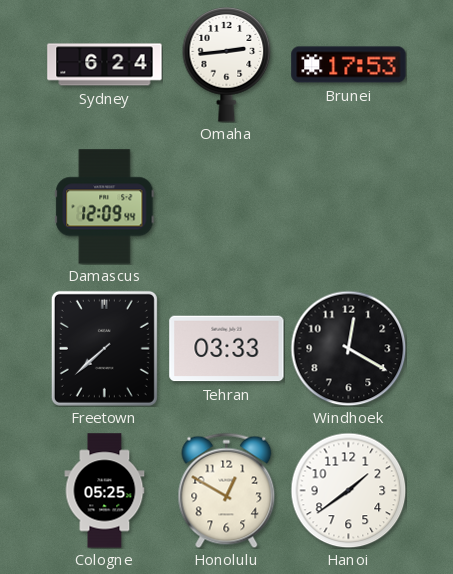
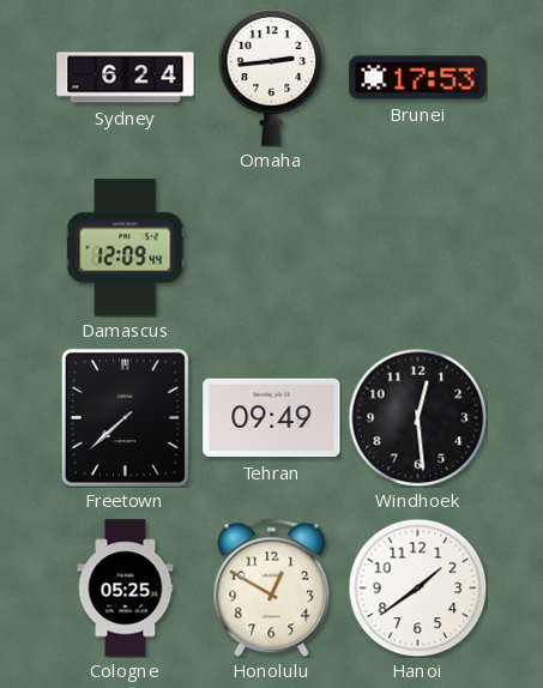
Tehran: 03:33 -> 09:49
Windhoek: 12:20 -> 12:29
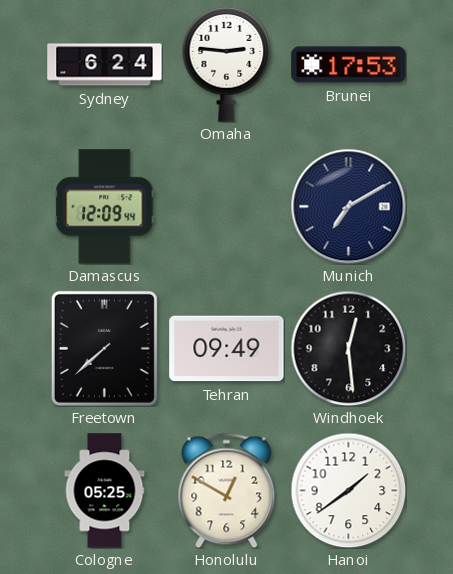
Omaha: 2:44 -> 2:46
Munich: none -> 7:10
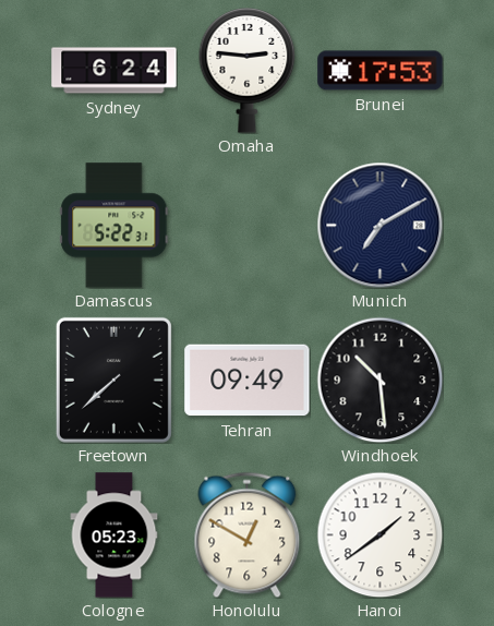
Damascus: 12:09 -> 5:22
Windhoek: 12:29 -> 10:29
Cologne: 05:25 -> 05:23
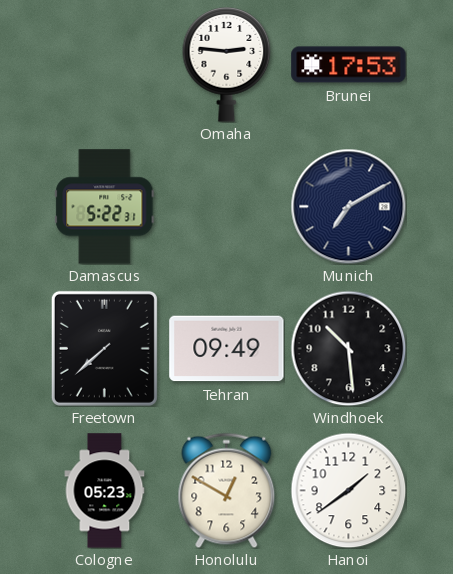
Sydney: 6:24 -> none
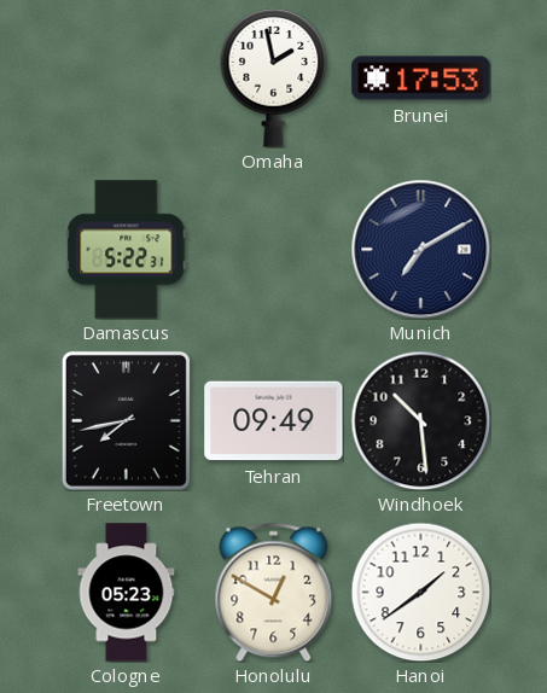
Omaha: 2:46 -> 1:58
Freetown: 7:38 -> 7:43
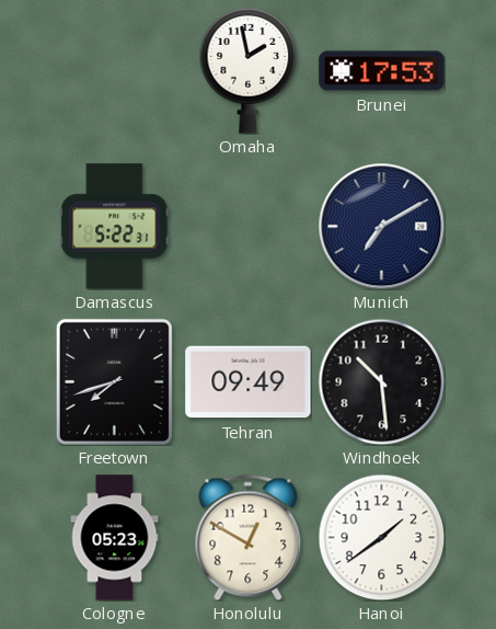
Freetown: 7:43 -> 7:42
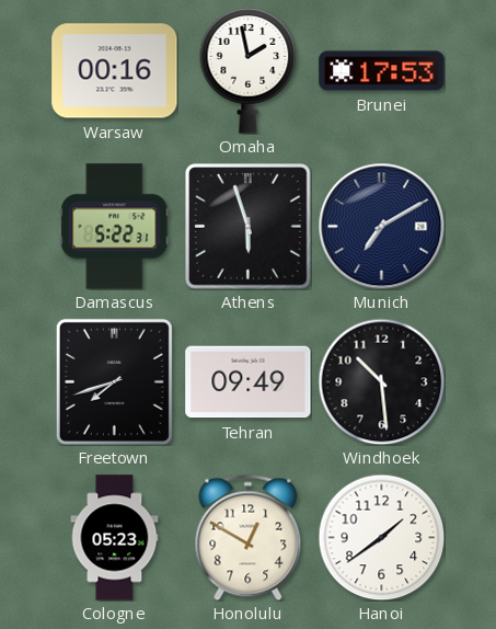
Warsaw: none -> 00:16
Athens: none -> 5:57
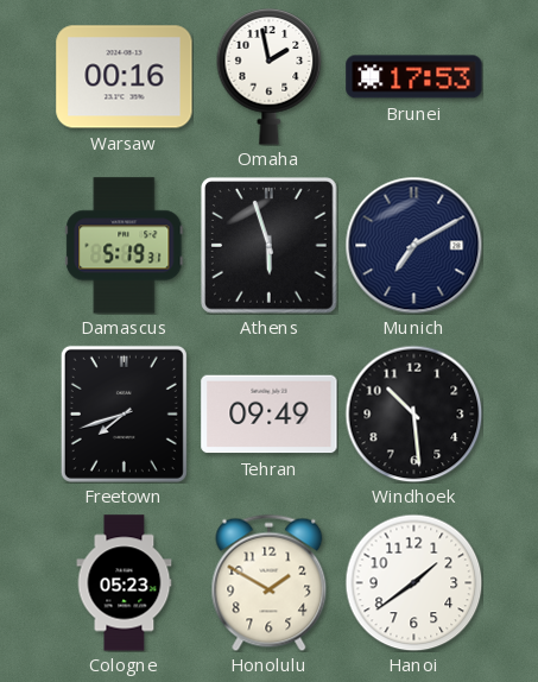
Damascus: 5:22 -> 5:19
Honolulu: 12:50 -> 1:50
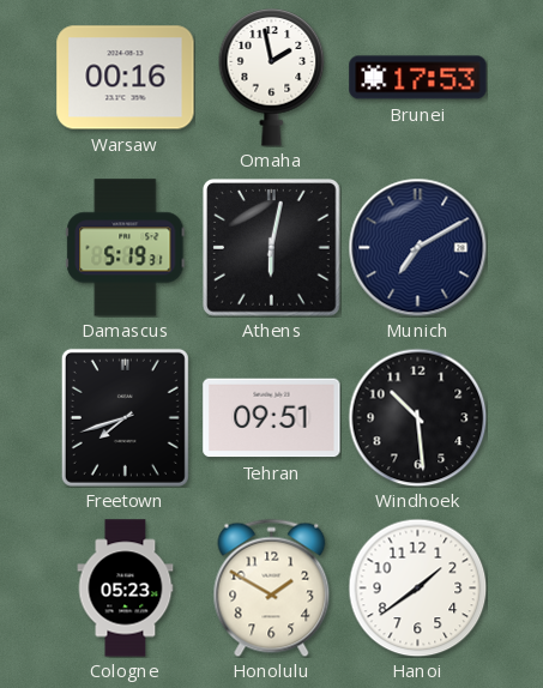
Athens: 5:57 -> 6:02
Tehran: 09:49 -> 09:51
